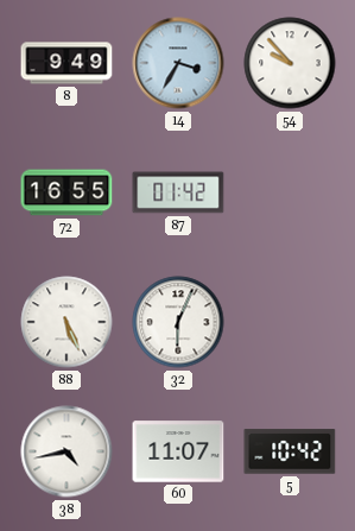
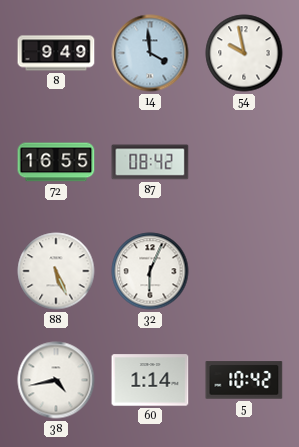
14: 3:35 -> 3:59
54: 9:53 -> 9:58
87: 01:42 -> 08:42
60: 11:07 -> 1:14
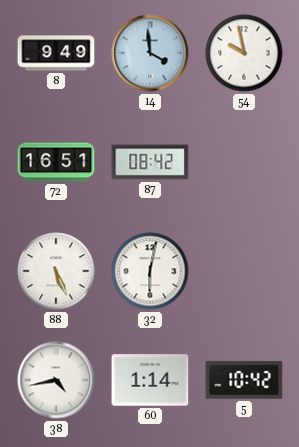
72: 16:55 -> 16:51
32: 6:04 -> 6:02
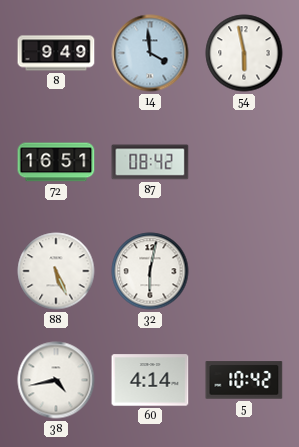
54: 9:58 -> 5:58
60: 1:14 -> 4:14
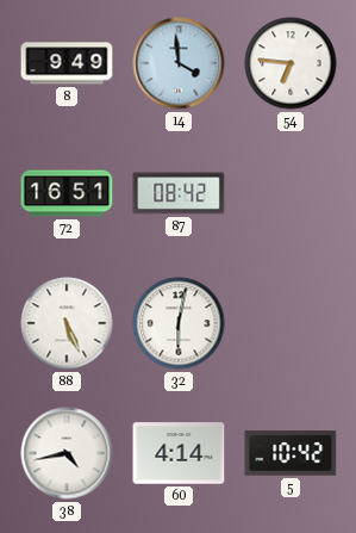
54: 5:58 -> 6:46
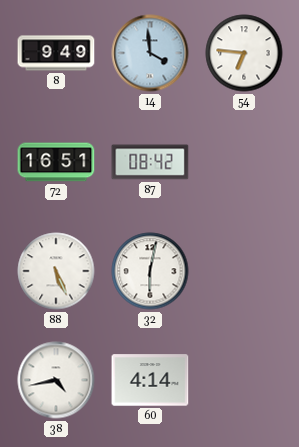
5: 10:42 -> none
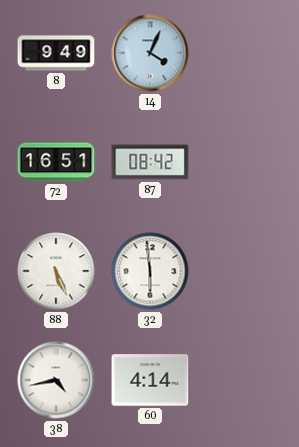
14: 3:59 -> 4:04
54: 6:46 -> none
32: 6:02 -> 5:59
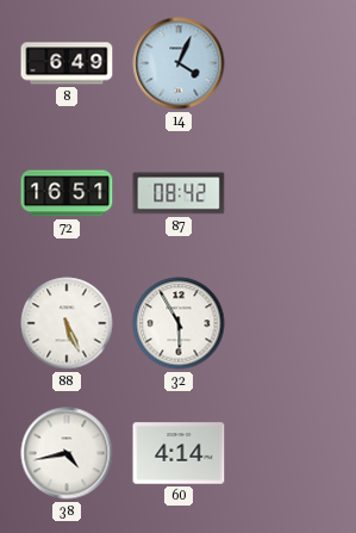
8: 9:49 -> 6:49
32: 5:59 -> 5:55
